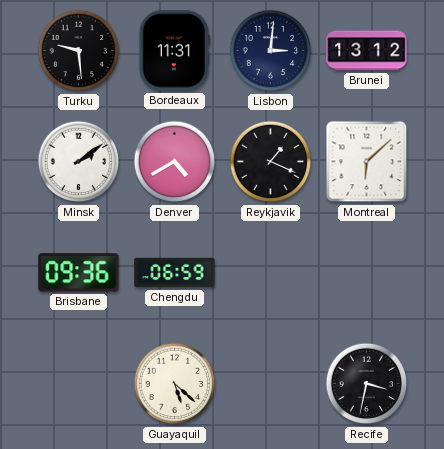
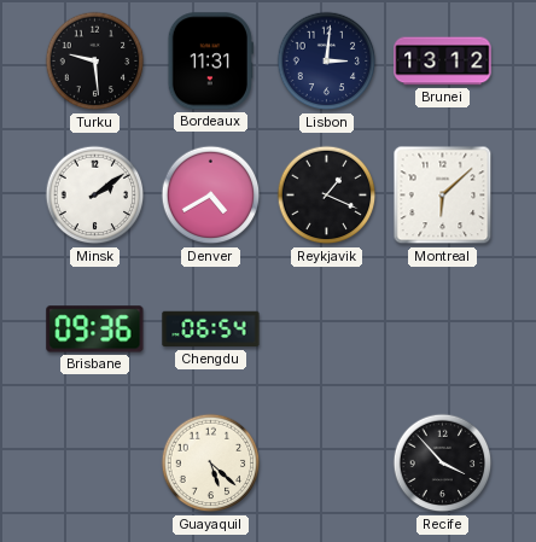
Chengdu: 06:59 -> 06:54
Recife: 3:32 -> 3:53
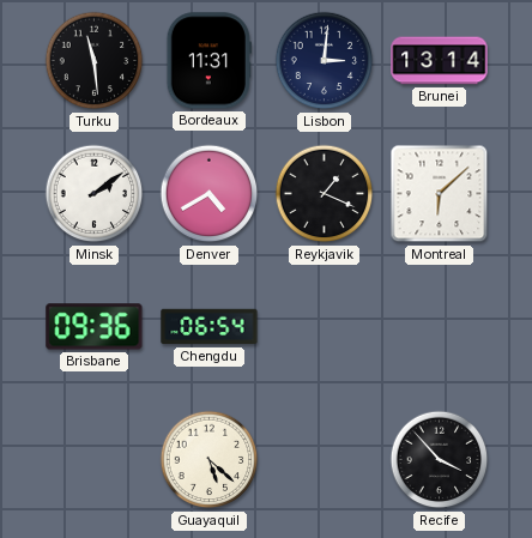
Turku: 9:29 -> 11:29
Brunei: 13:12 -> 13:14
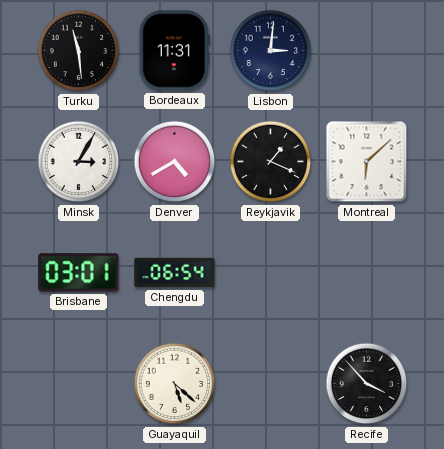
Brunei: 13:14 -> none
Minsk: 2:09 -> 3:05
Brisbane: 09:36 -> 03:01
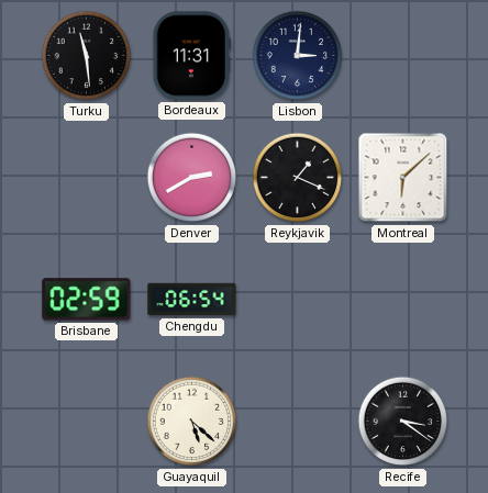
Minsk: 3:05 -> none
Denver: 4:40 -> 2:40
Brisbane: 03:01 -> 02:59
Recife: 3:53 -> 3:21
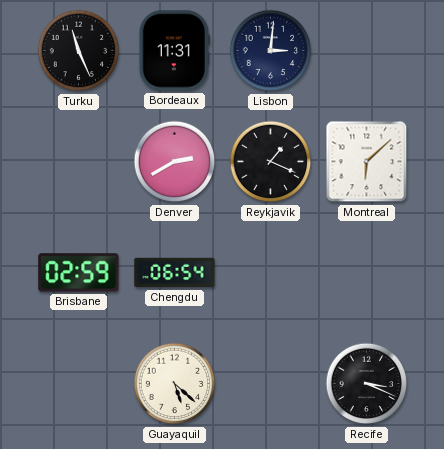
Turku: 11:29 -> 11:26
Recife: 3:21 -> 3:19
